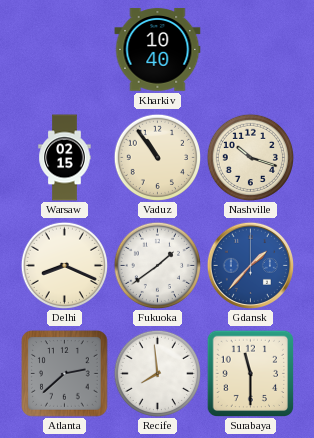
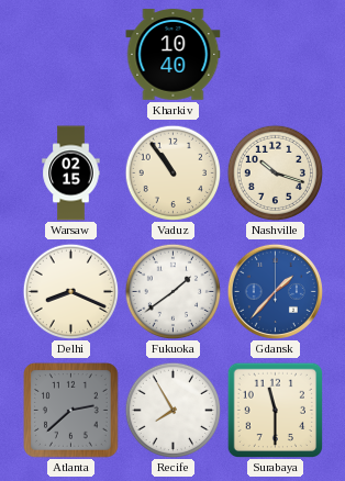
Recife: 7:59 -> 7:55
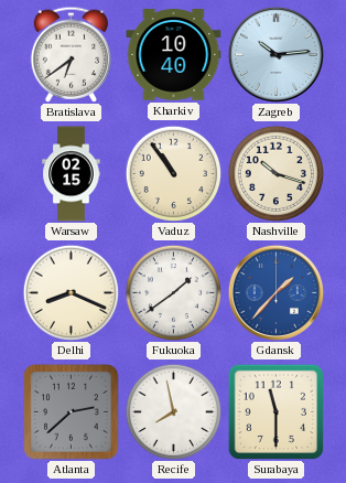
Bratislava: none -> 6:39
Zagreb: none -> 10:14
Recife: 7:55 -> 7:58
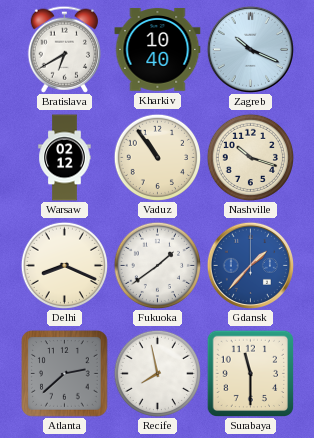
Bratislava: 6:39 -> 6:40
Zagreb: 10:14 -> 10:19
Warsaw: 02:15 -> 02:12
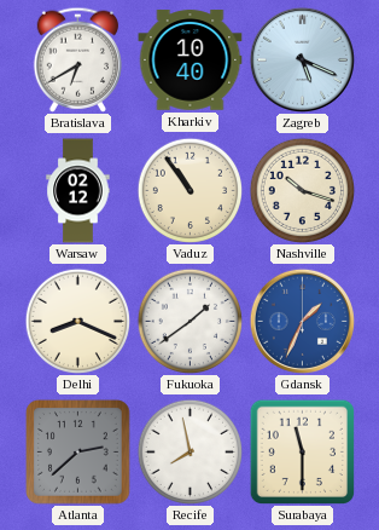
Zagreb: 10:19 -> 5:19
Gdansk: 1:37 -> 1:34
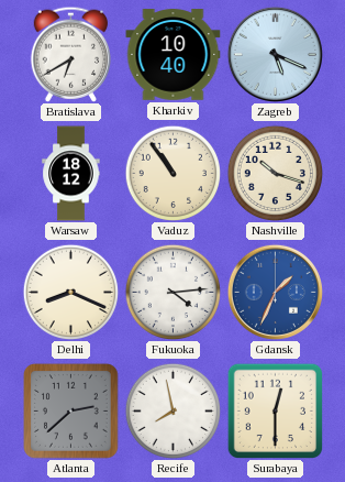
Warsaw: 02:12 -> 18:12
Fukuoka: 1:39 -> 4:14
Surabaya: 11:30 -> 12:30
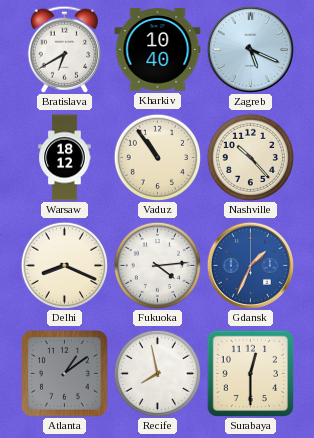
Nashville: 10:18 -> 10:23
Atlanta: 2:38 -> 1:09
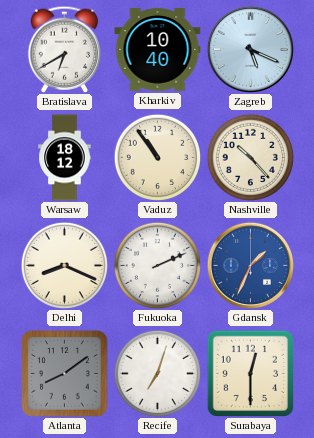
Fukuoka: 4:14 -> 2:11
Atlanta: 1:09 -> 8:09
Recife: 7:58 -> 7:03
